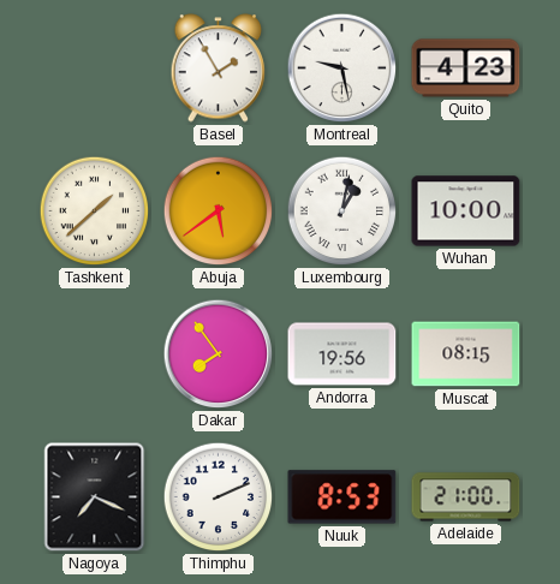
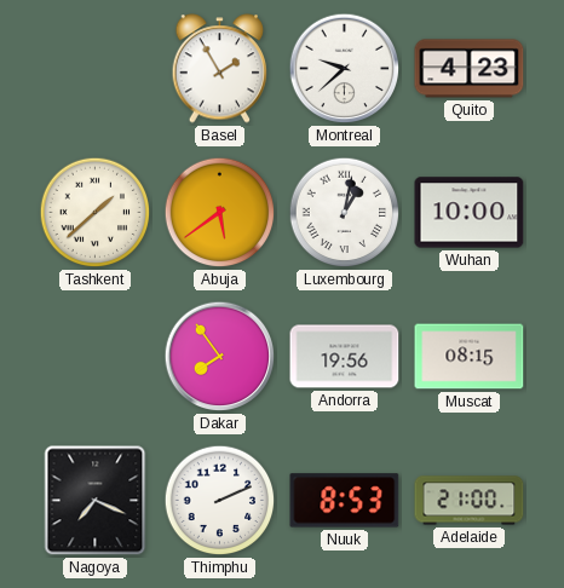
Montreal: 9:28 -> 9:38
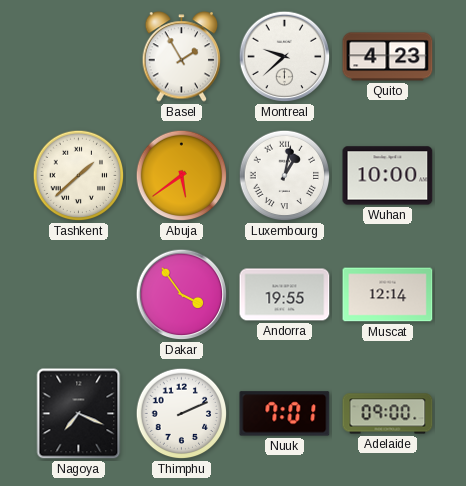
Dakar: 7:54 -> 3:54
Andorra: 19:56 -> 19:55
Muscat: 08:15 -> 12:14
Nuuk: 8:53 -> 7:01
Adelaide: 21:00 -> 09:00
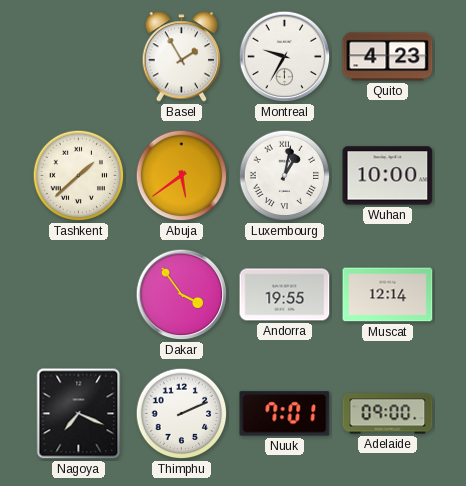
Montreal: 9:38 -> 9:35
